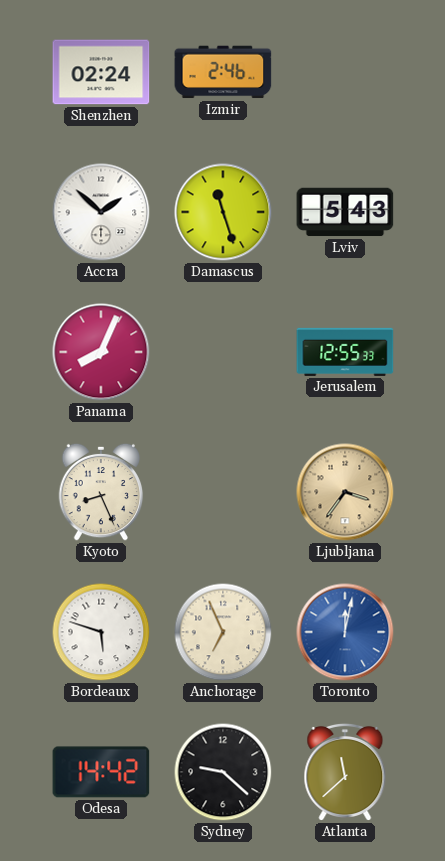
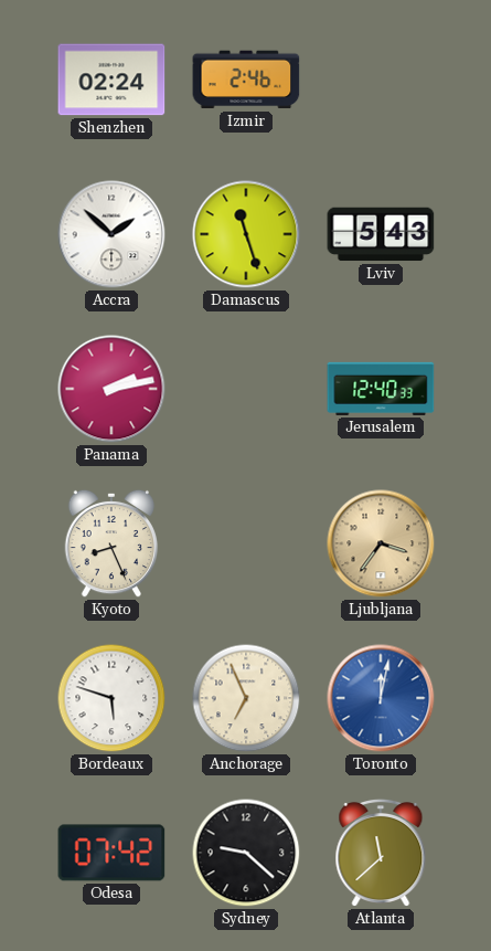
Panama: 8:04 -> 2:13
Jerusalem: 12:55 -> 12:40
Odesa: 14:42 -> 07:42
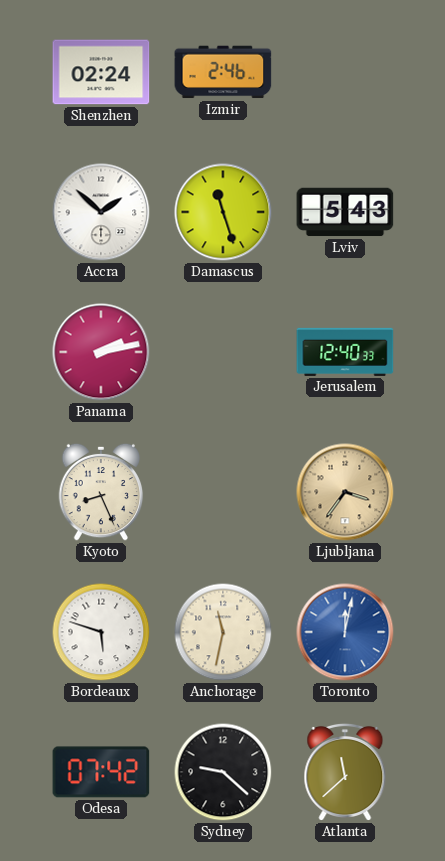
Anchorage: 6:56 -> 11:32
